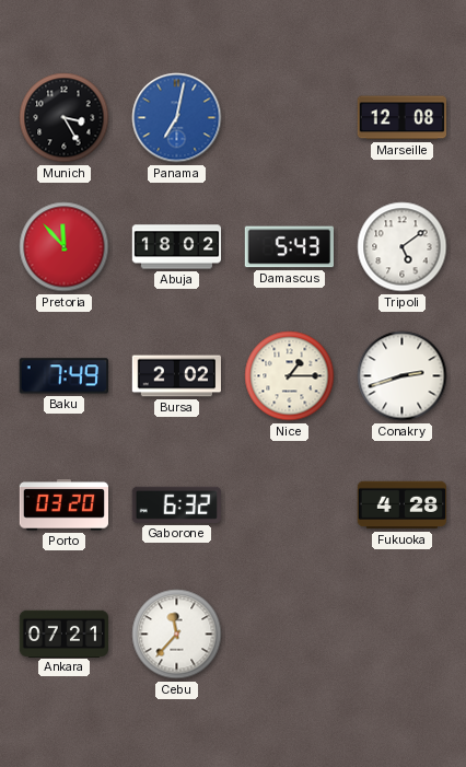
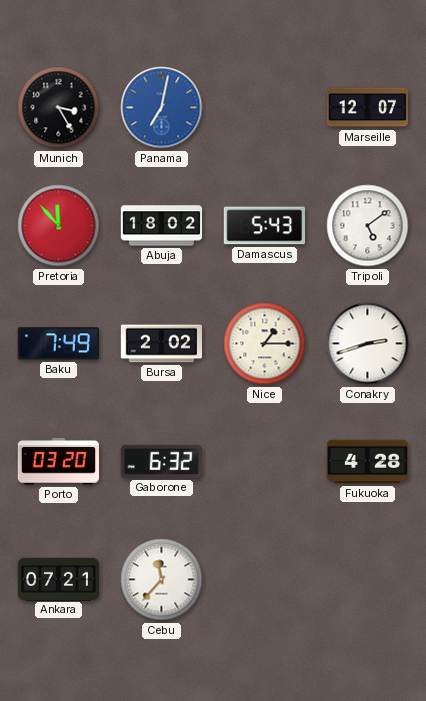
Marseille: 12:08 -> 12:07
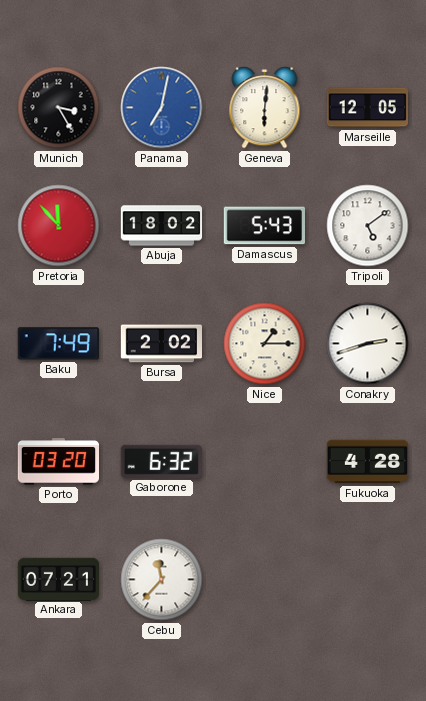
Geneva: none -> 6:01
Marseille: 12:07 -> 12:05
